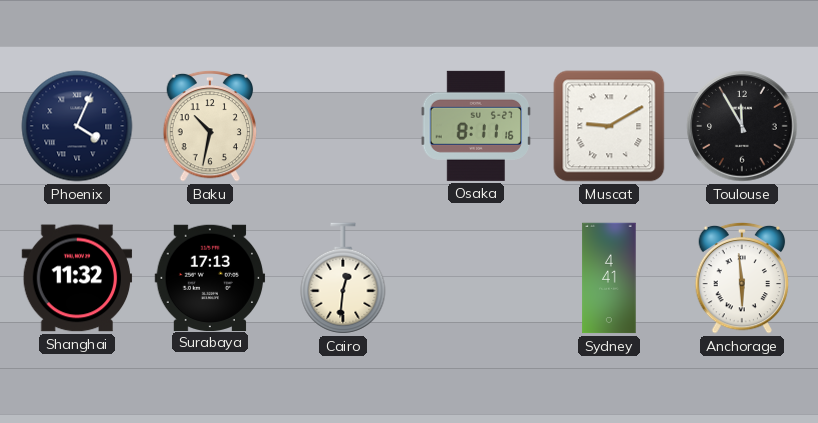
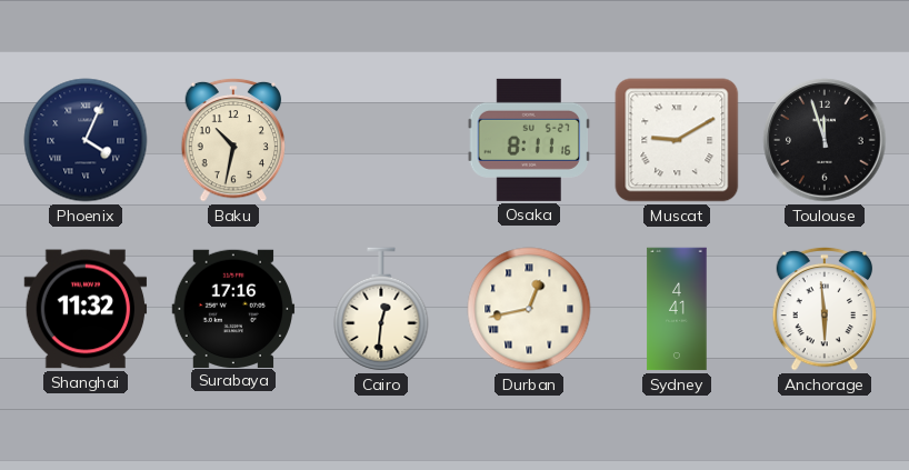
Toulouse: 11:55 -> 11:57
Surabaya: 17:13 -> 17:16
Durban: none -> 12:43
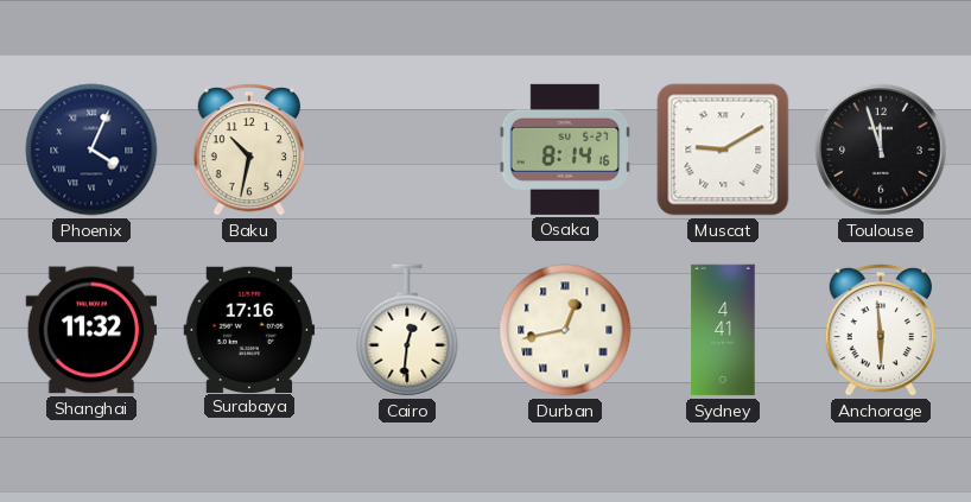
Osaka: 8:11 -> 8:14
